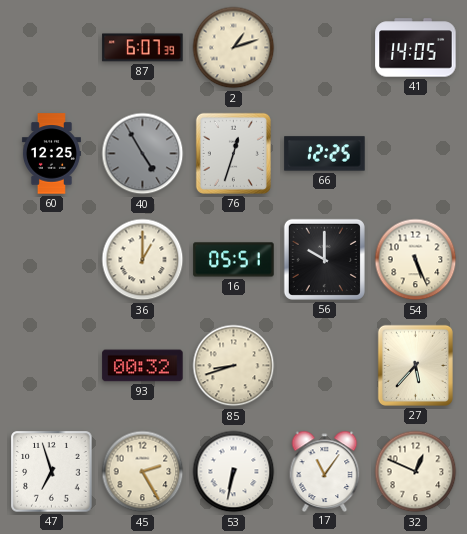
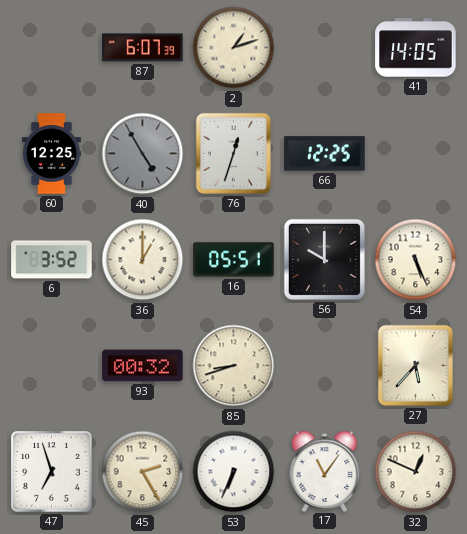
6: none -> 3:52
53: 6:32 -> 6:34
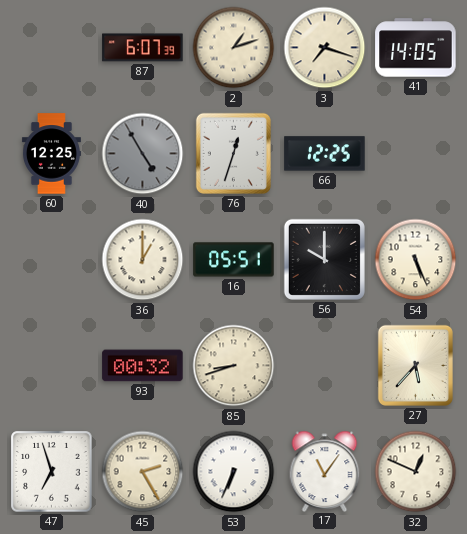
3: none -> 7:18
6: 3:52 -> none
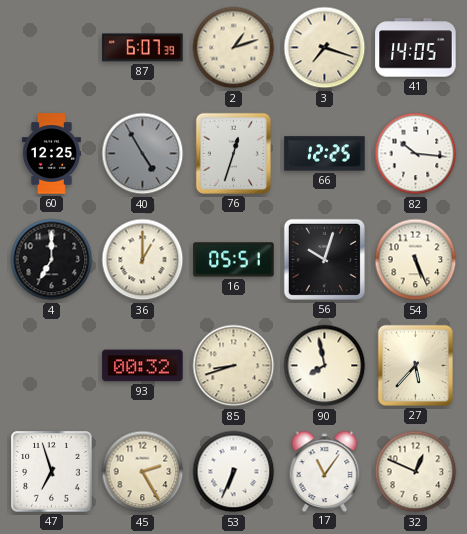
82: none -> 10:16
4: none -> 7:00
56: 10:00 -> 10:03
90: none -> 7:58
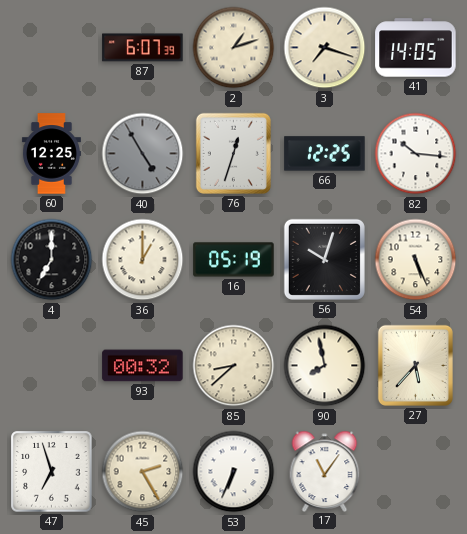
16: 05:51 -> 05:19
85: 8:42 -> 8:38
32: 12:49 -> none
